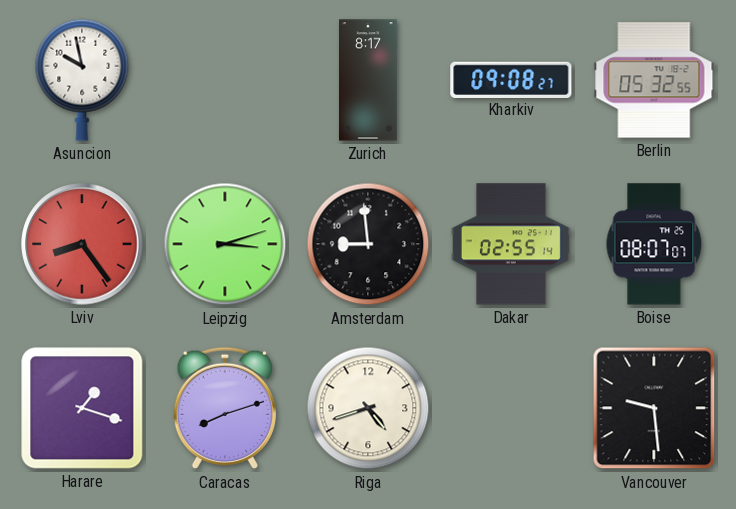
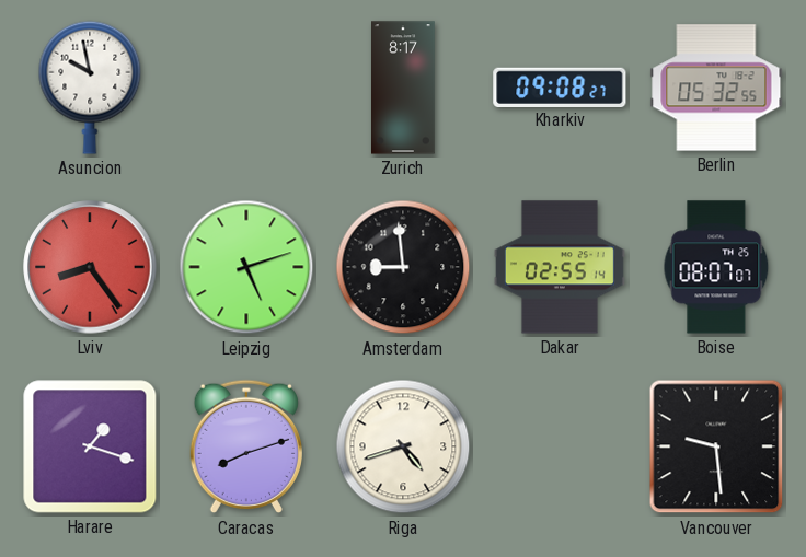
Leipzig: 3:12 -> 5:12
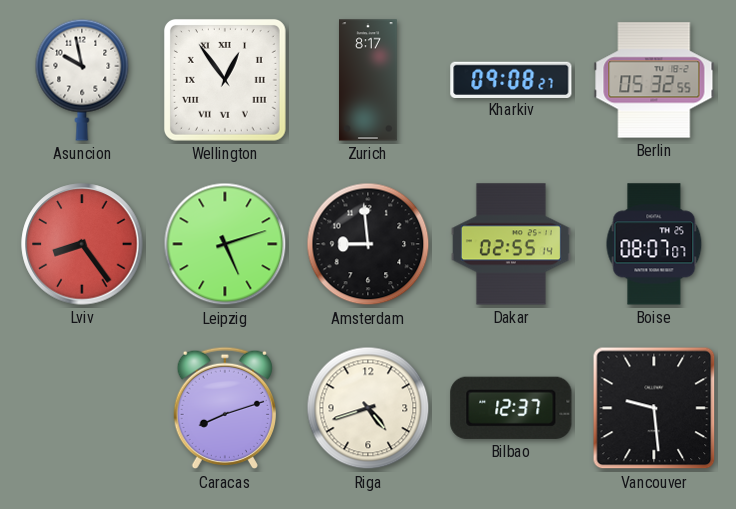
Wellington: none -> 12:54
Harare: 1:18 -> none
Bilbao: none -> 12:37
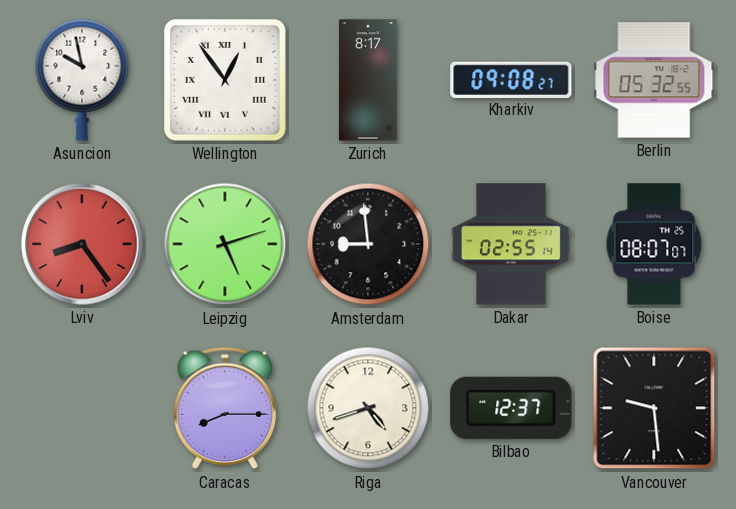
Caracas: 8:12 -> 8:15
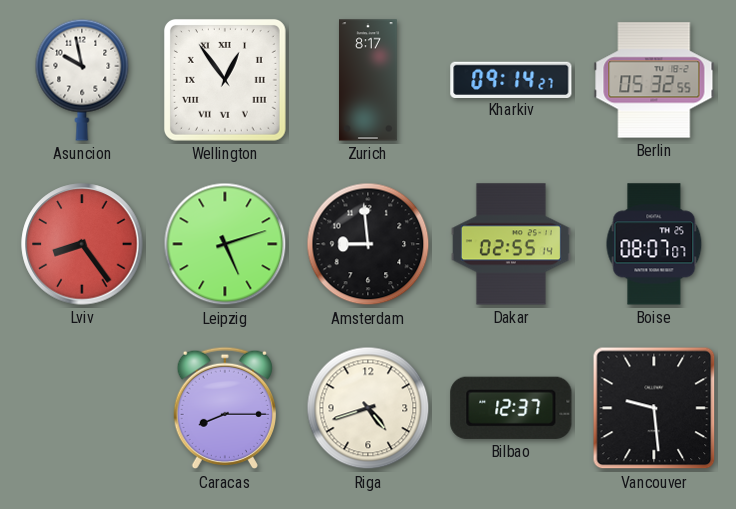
Kharkiv: 09:08 -> 09:14
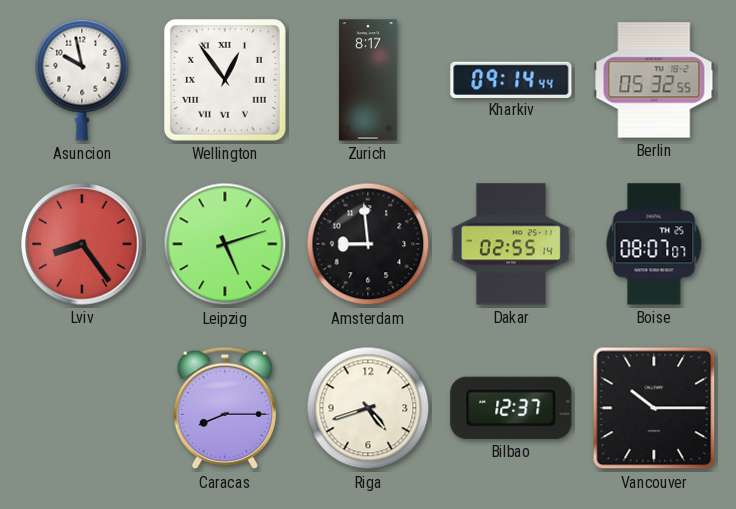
Kharkiv: 09:14:27 -> 09:14:44
Vancouver: 9:29 -> 10:15
